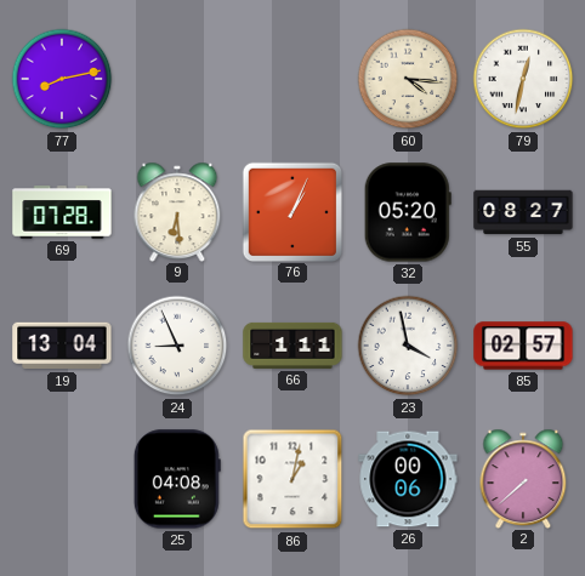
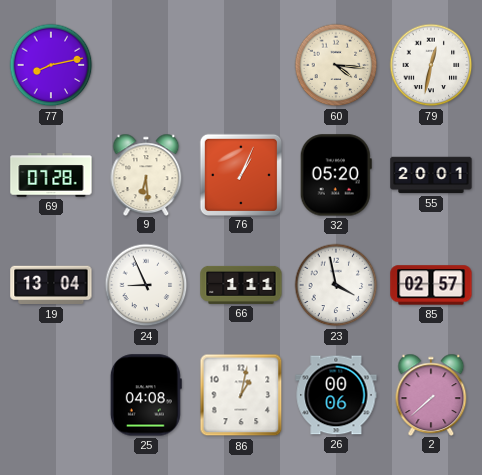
55: 08:27 -> 20:01
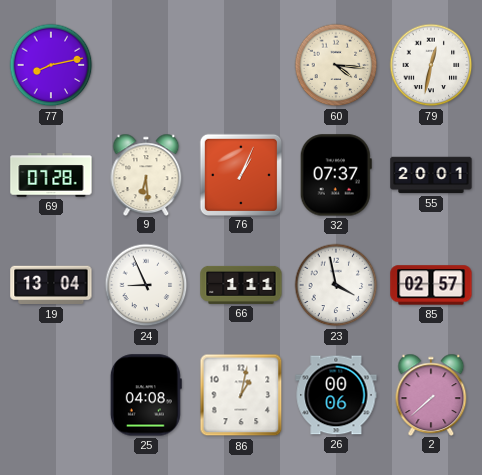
32: 05:20 -> 07:37
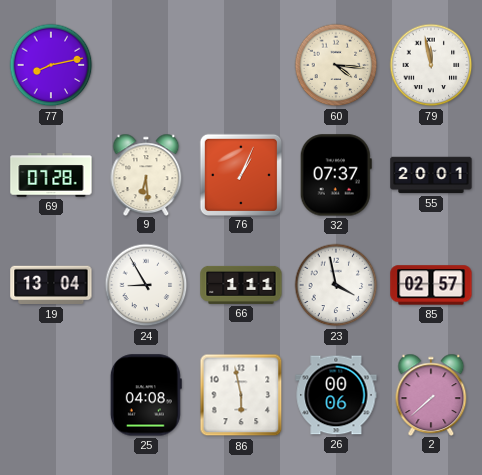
79: 12:32 -> 11:58
24: 8:56 -> 8:55
86: 1:02 -> 5:58
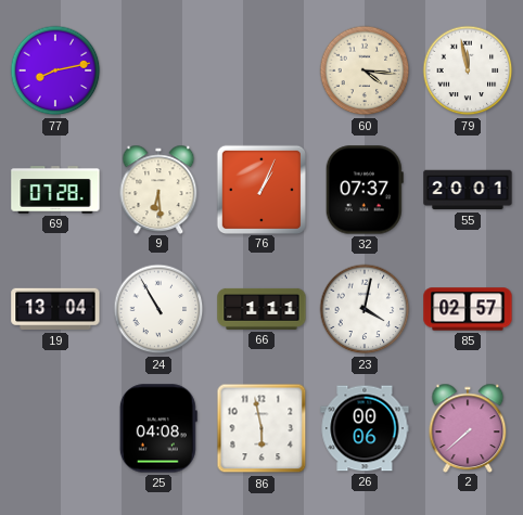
24: 8:55 -> 10:55
23: 3:58 -> 4:02
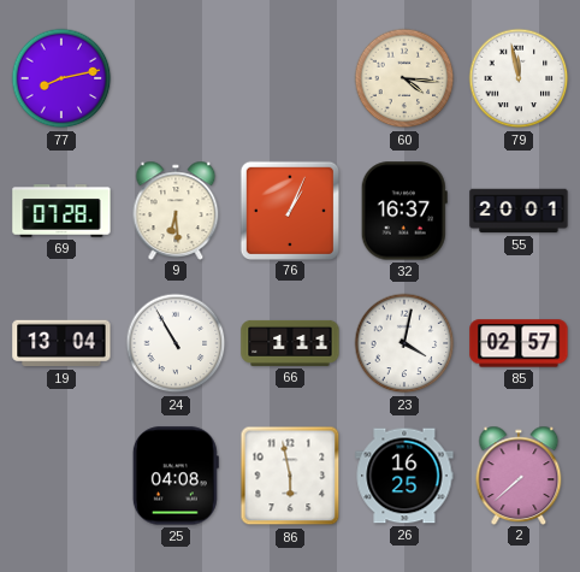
32: 07:37 -> 16:37
26: 00:06 -> 16:25
